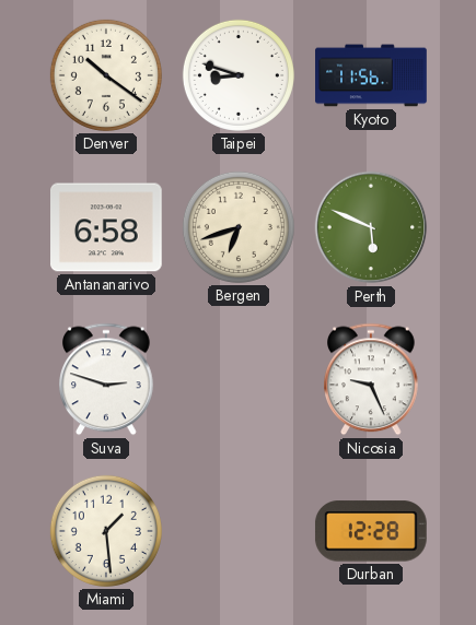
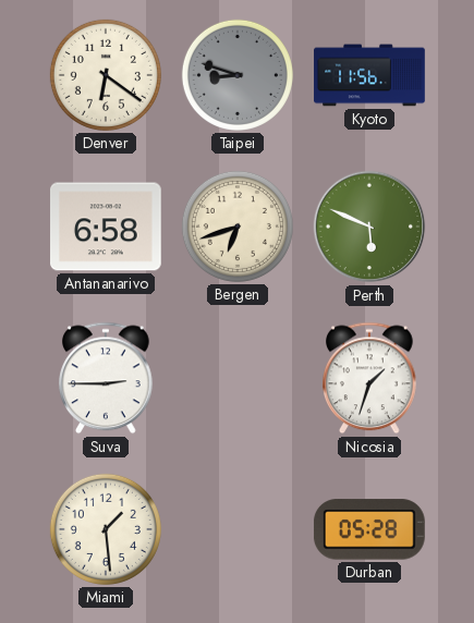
Denver: 10:21 -> 6:21
Taipei dial: white -> grey
Suva: 2:48 -> 2:45
Nicosia: 9:26 -> 1:33
Durban: 12:28 -> 05:28
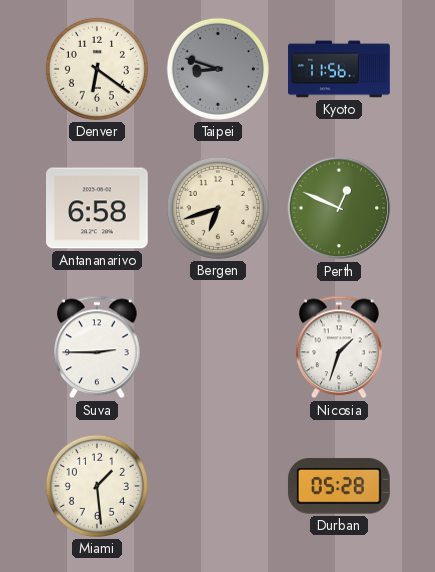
Perth: 5:49 -> 12:49
